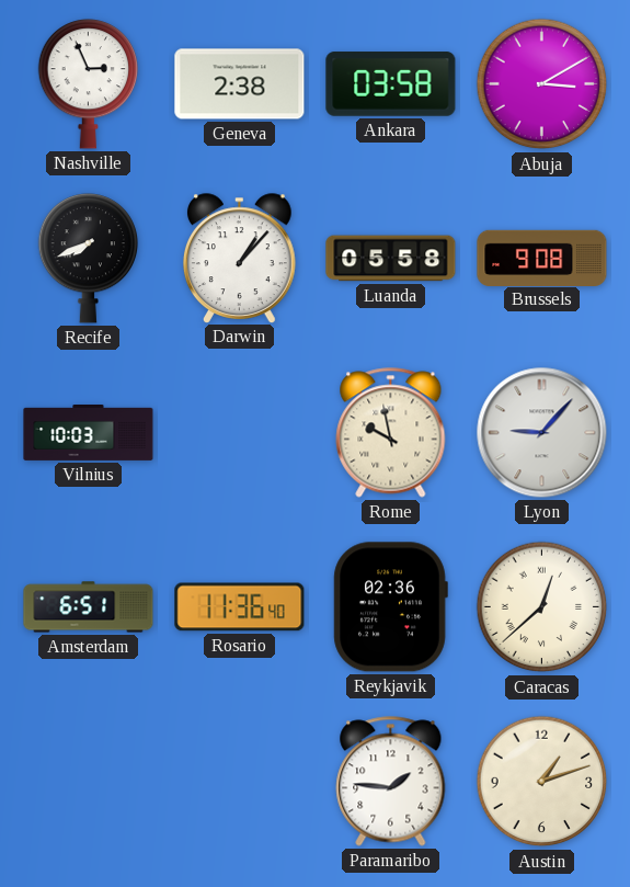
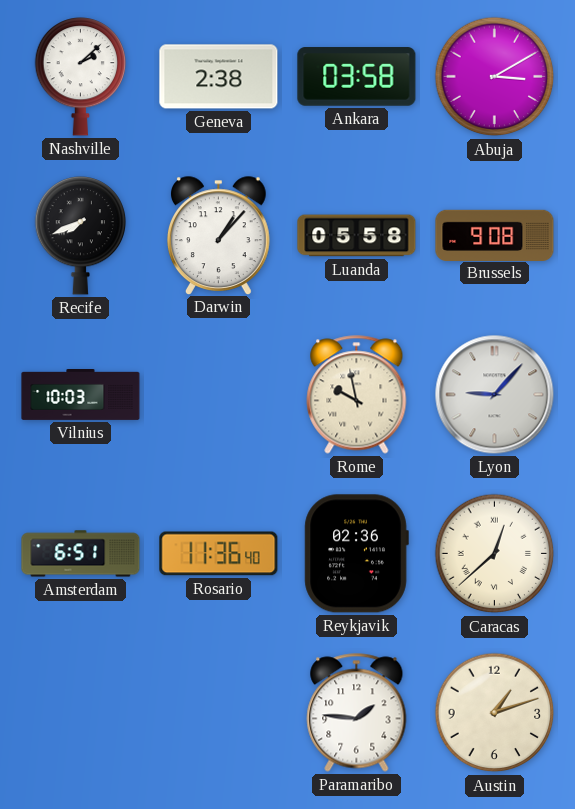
Nashville: 2:56 -> 2:08
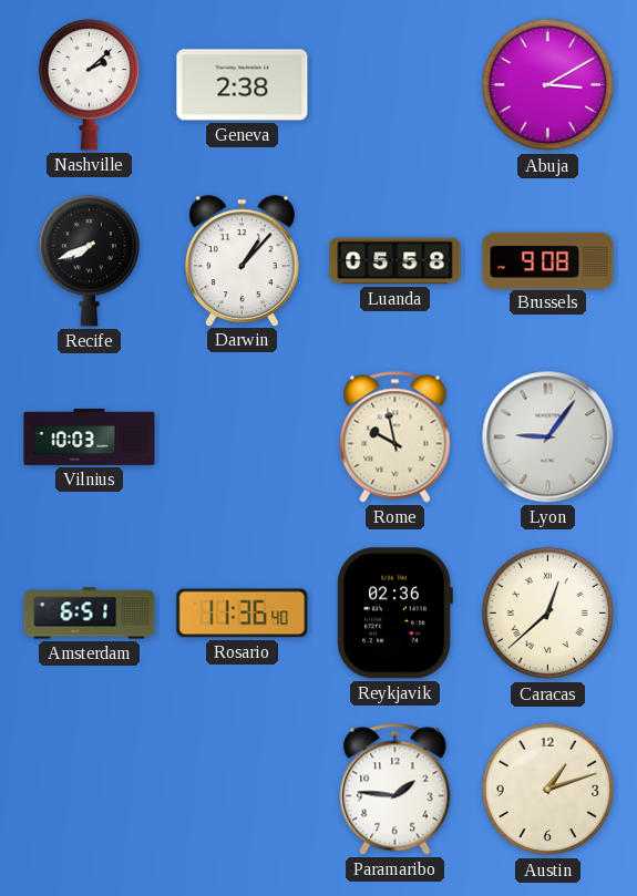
Ankara: 03:58 -> none
Lyon: 9:07 -> 9:06
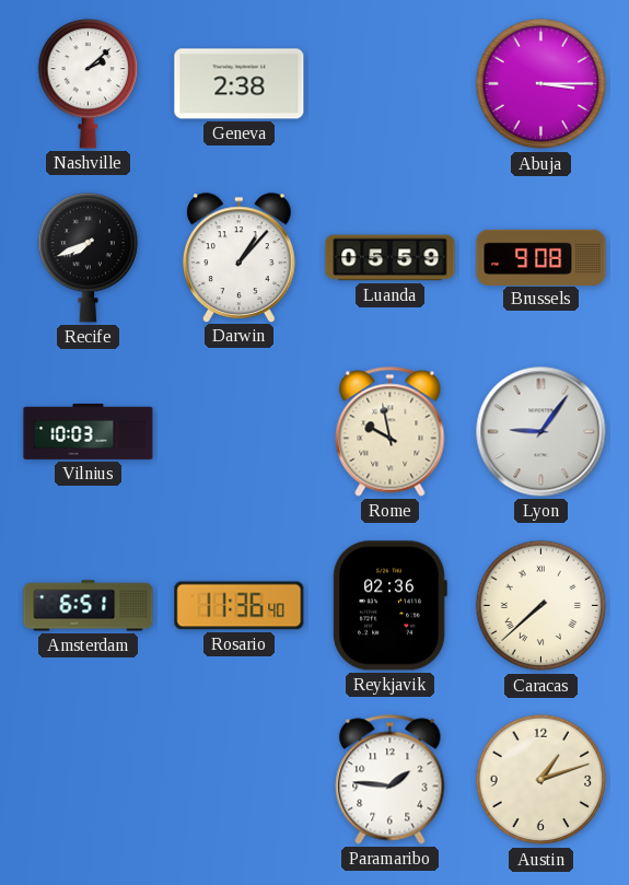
Abuja: 3:10 -> 3:15
Luanda: 05:58 -> 05:59
Caracas: 12:38 -> 7:38
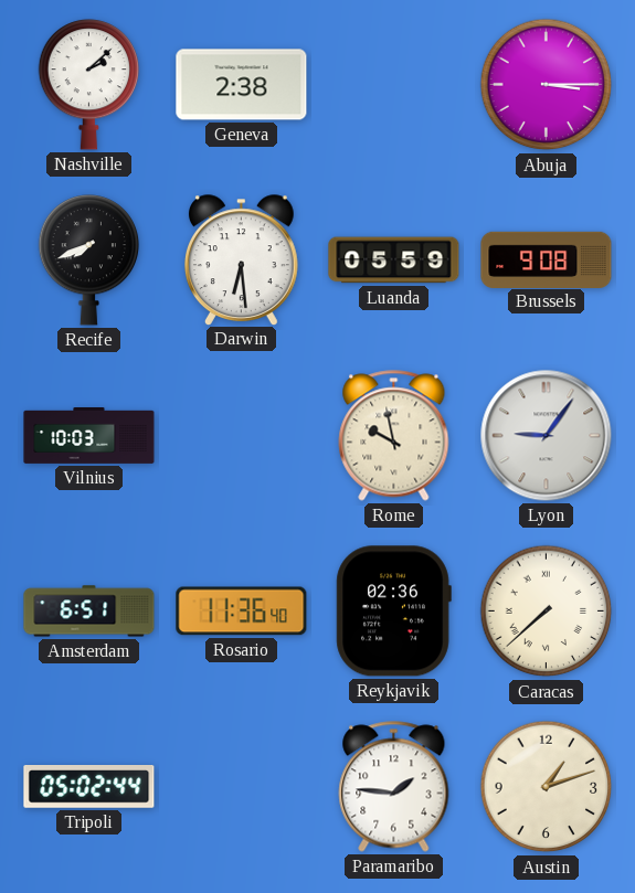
Darwin: 1:07 -> 6:29
Tripoli: none -> 05:02
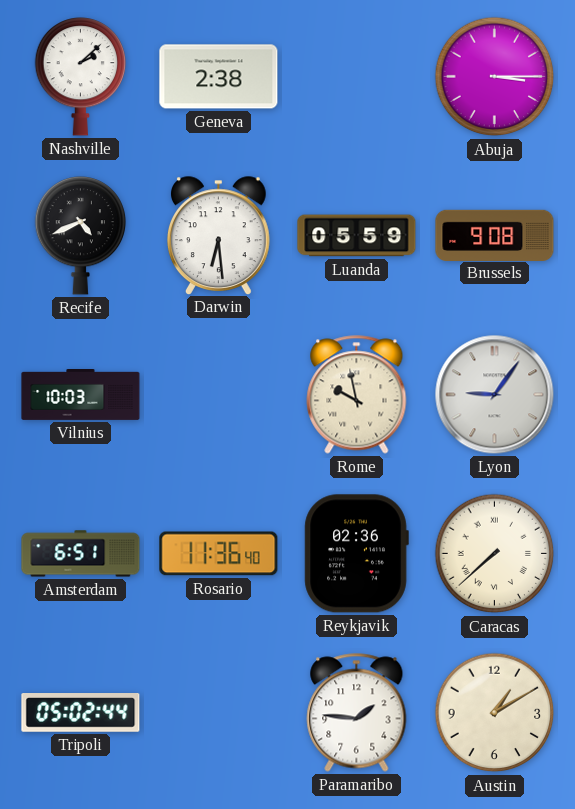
Recife: 7:41 -> 4:41
Austin: 1:12 -> 1:10
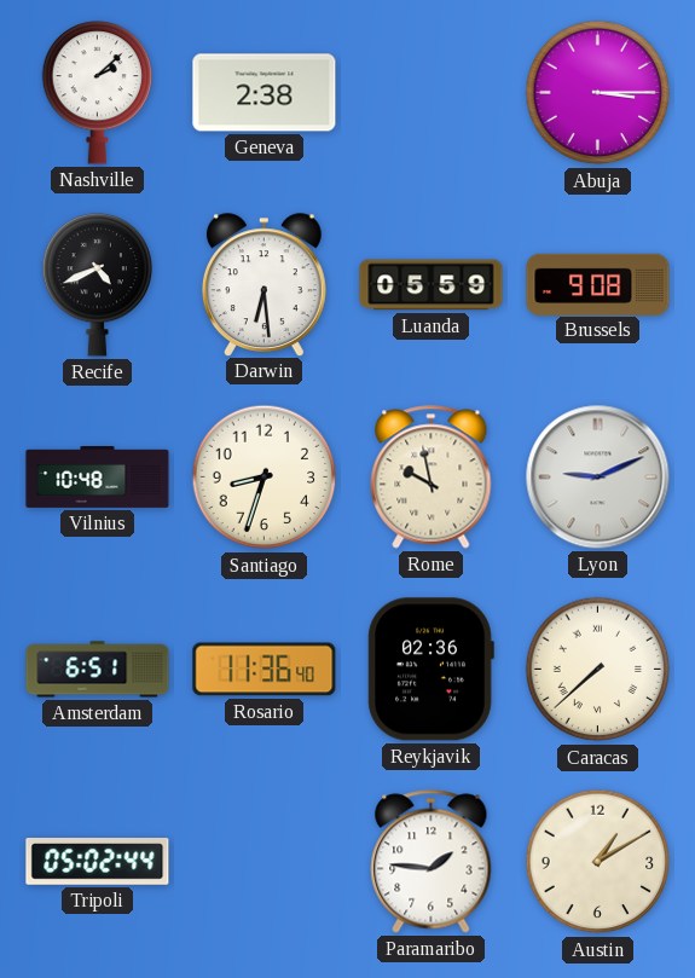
Vilnius: 10:03 -> 10:48
Santiago: none -> 8:33
Lyon: 9:06 -> 9:11
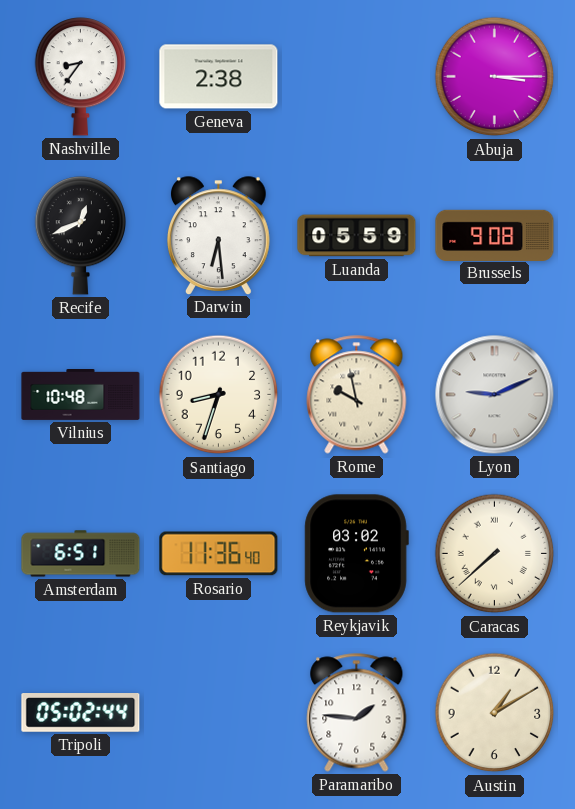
Nashville: 2:08 -> 8:36
Recife: 4:41 -> 12:41
Reykjavik: 02:36 -> 03:02
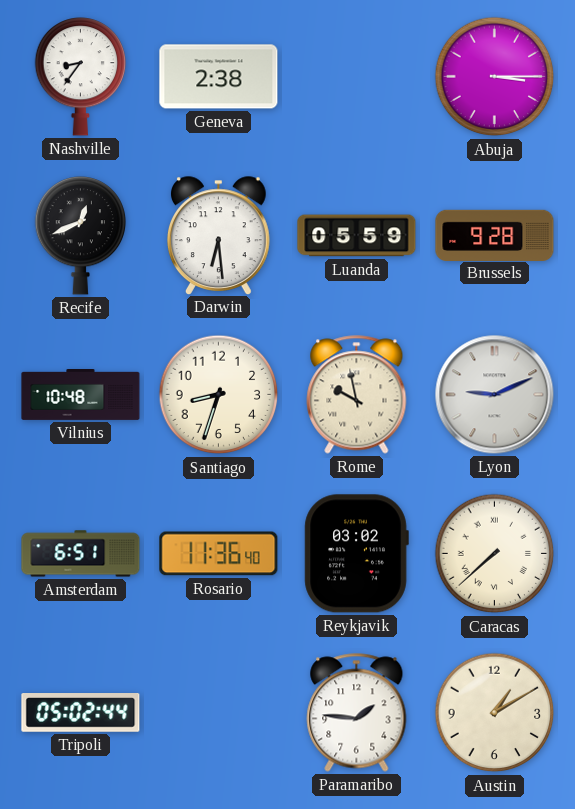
Brussels: 9:08 -> 9:28
